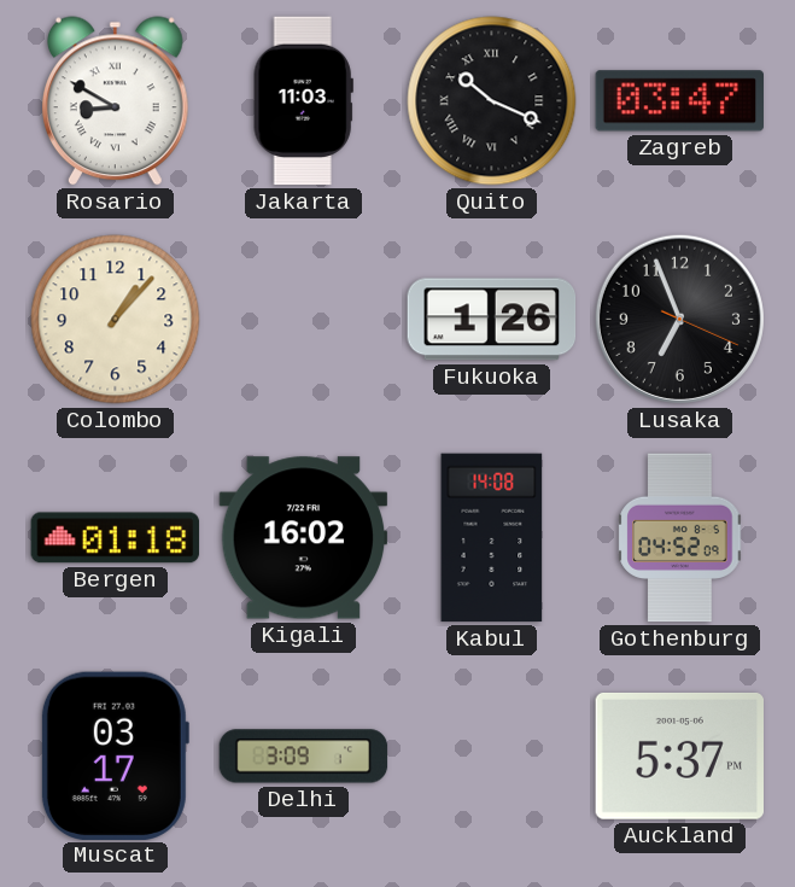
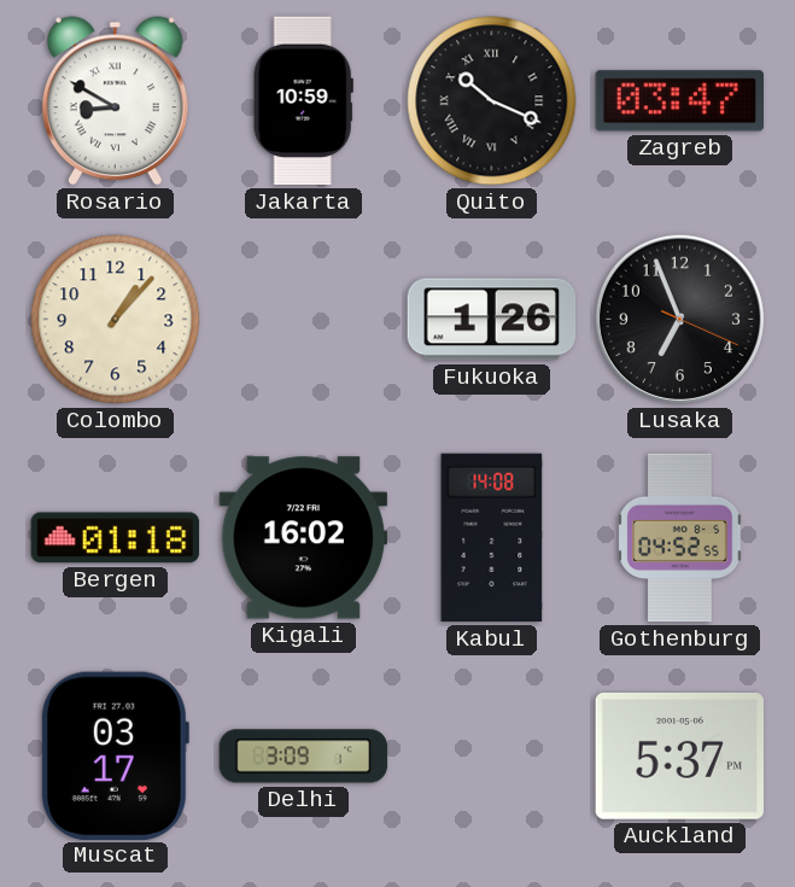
Jakarta: 11:03 -> 10:59
Gothenburg: 04:52:09 -> 04:52:55
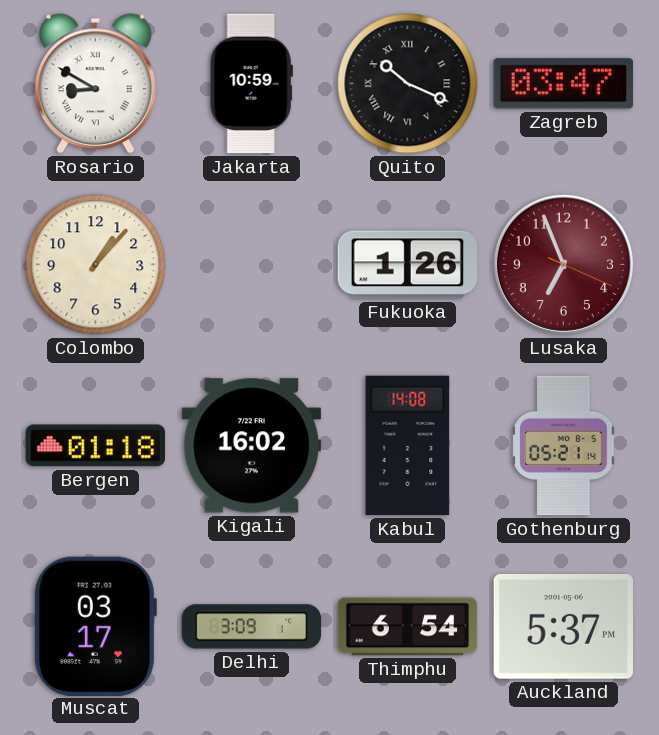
Lusaka dial: black -> burgundy
Gothenburg: 04:52 -> 05:21
Thimphu: none -> 6:54
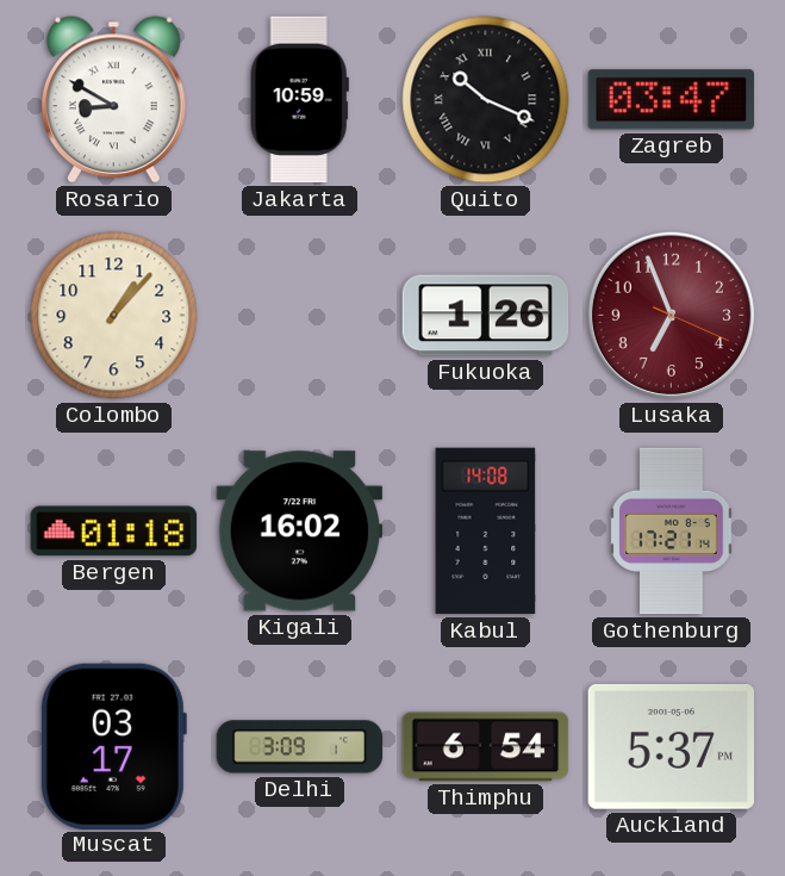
Gothenburg: 05:21 -> 17:21
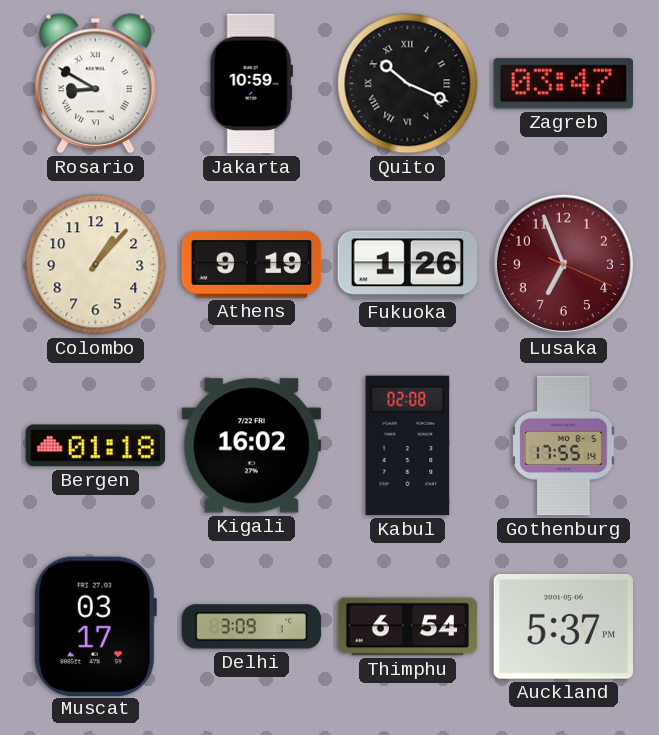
Athens: none -> 9:19
Kabul: 14:08 -> 02:08
Gothenburg: 17:21 -> 17:55
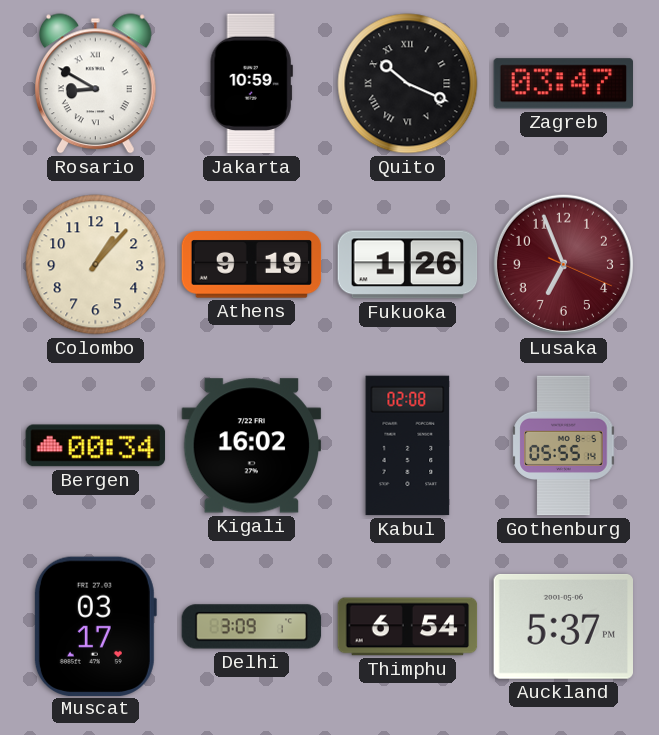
Bergen: 01:18 -> 00:34
Gothenburg: 17:55 -> 05:55
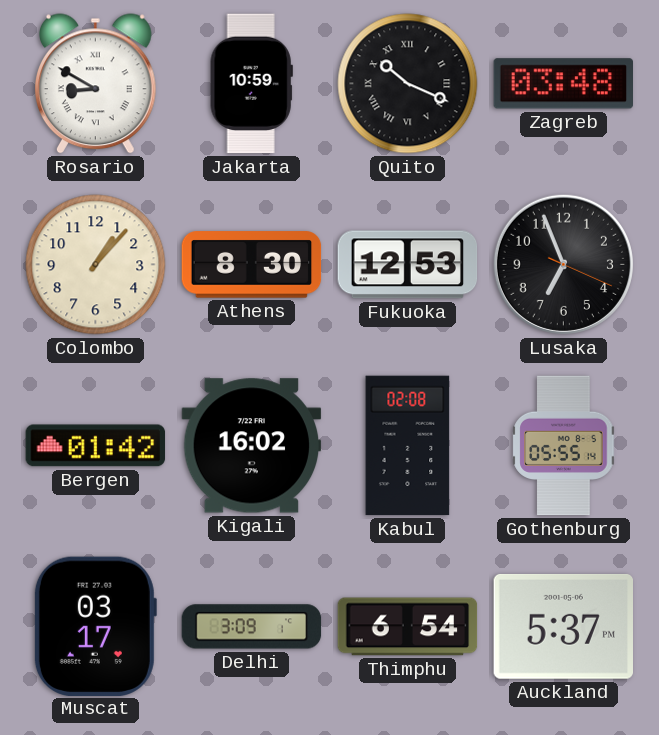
Zagreb: 03:47 -> 03:48
Athens: 9:19 -> 8:30
Fukuoka: 1:26 -> 12:53
Lusaka dial: burgundy -> black
Bergen: 00:34 -> 01:42
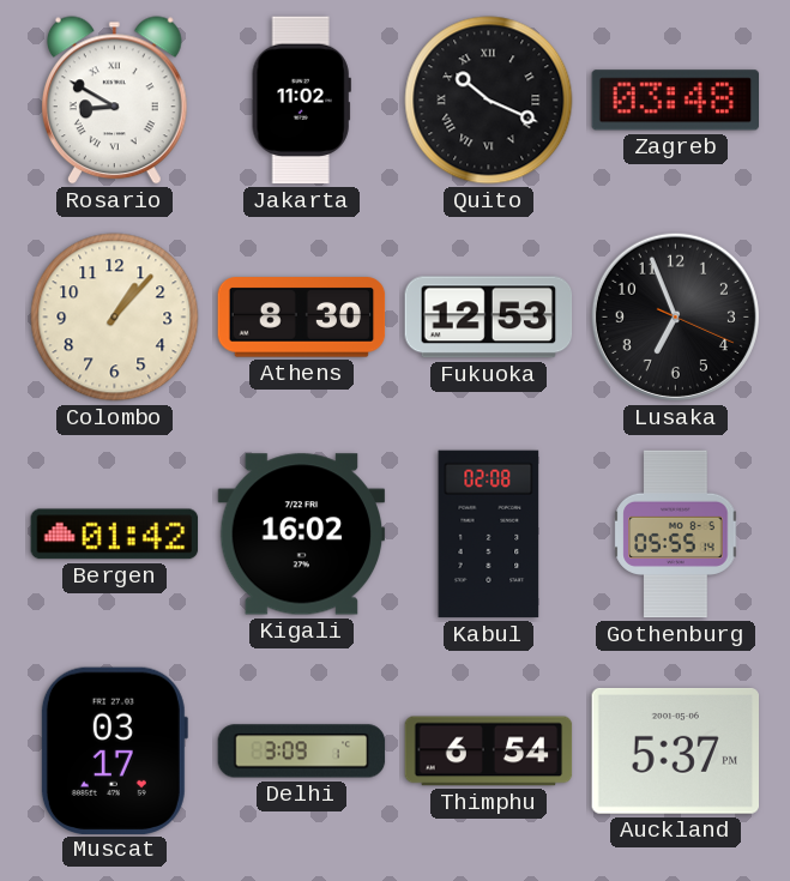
Jakarta: 10:59 -> 11:02
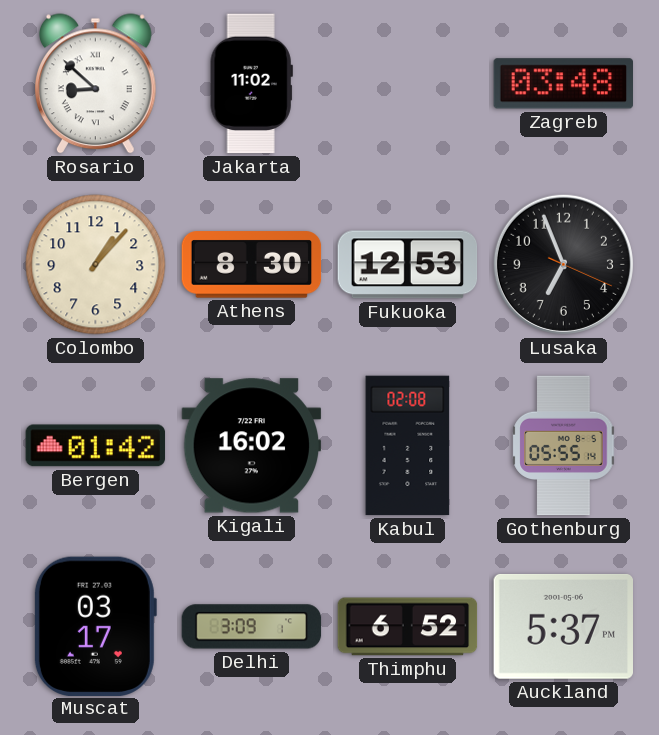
Rosario: 8:50 -> 8:52
Quito: 10:19 -> none
Thimphu: 6:54 -> 6:52
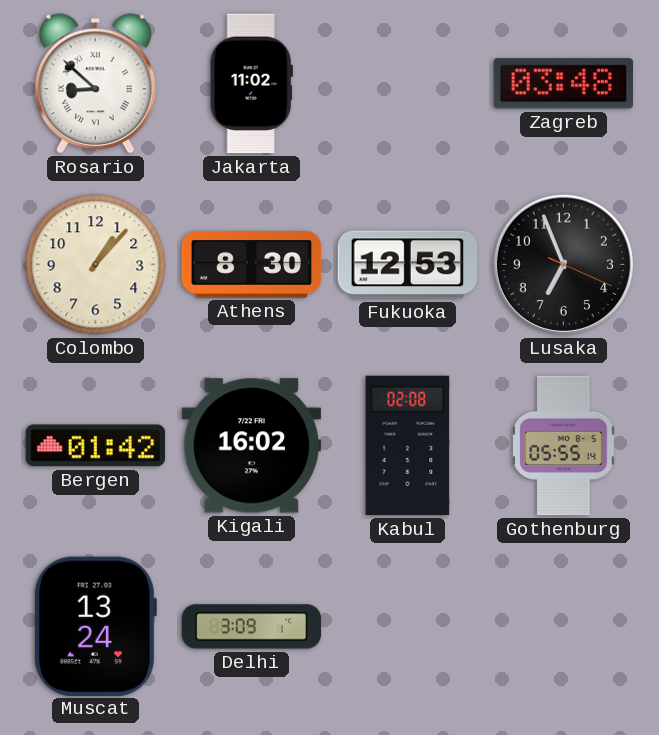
Muscat: 03:17 -> 13:24
Thimphu: 6:52 -> none
Auckland: 5:37 -> none
